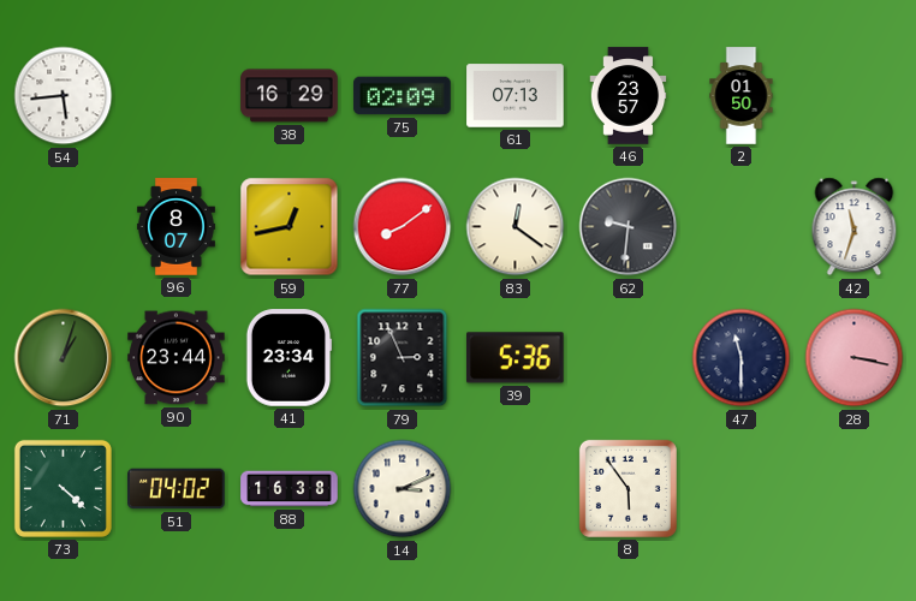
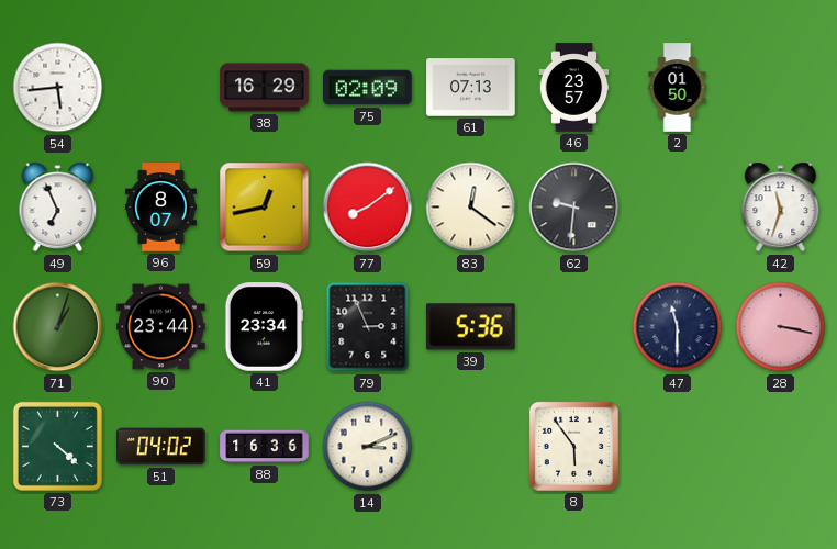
49: none -> 6:56
88: 16:38 -> 16:36
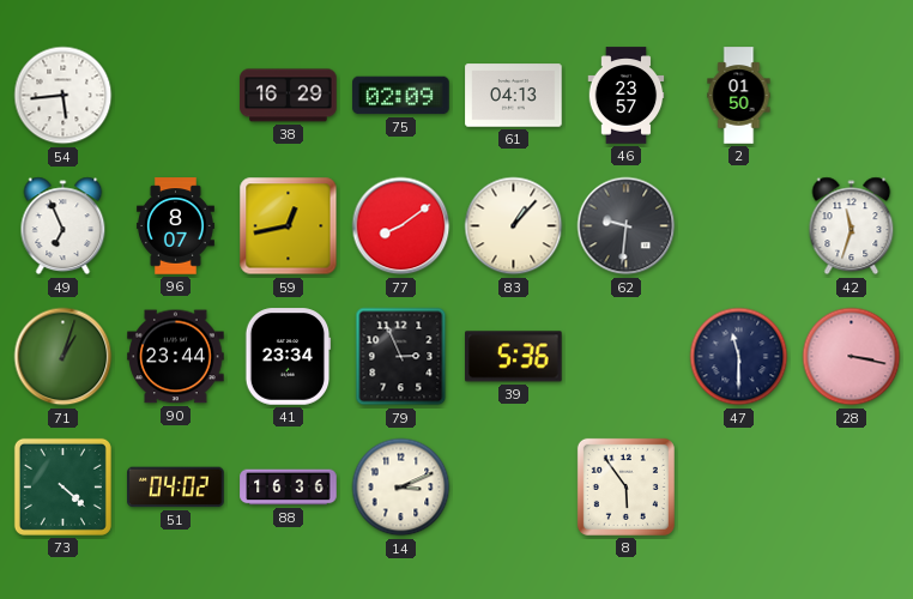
61: 07:13 -> 04:13
83: 12:21 -> 1:07
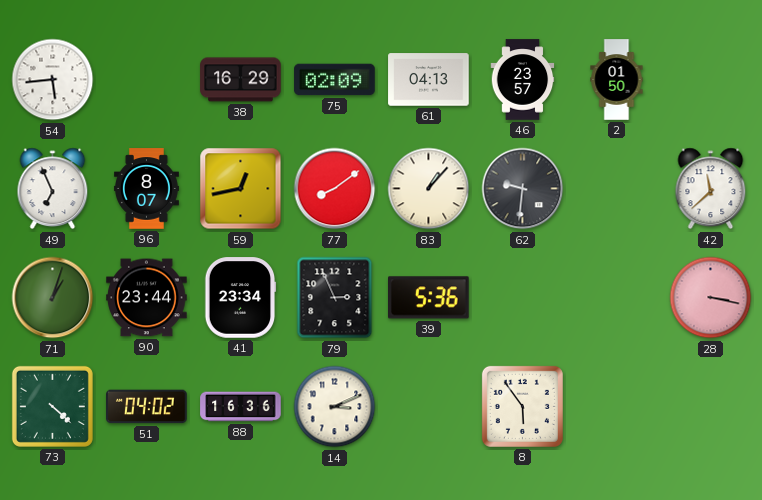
42: 11:33 -> 11:38
47: 11:30 -> none
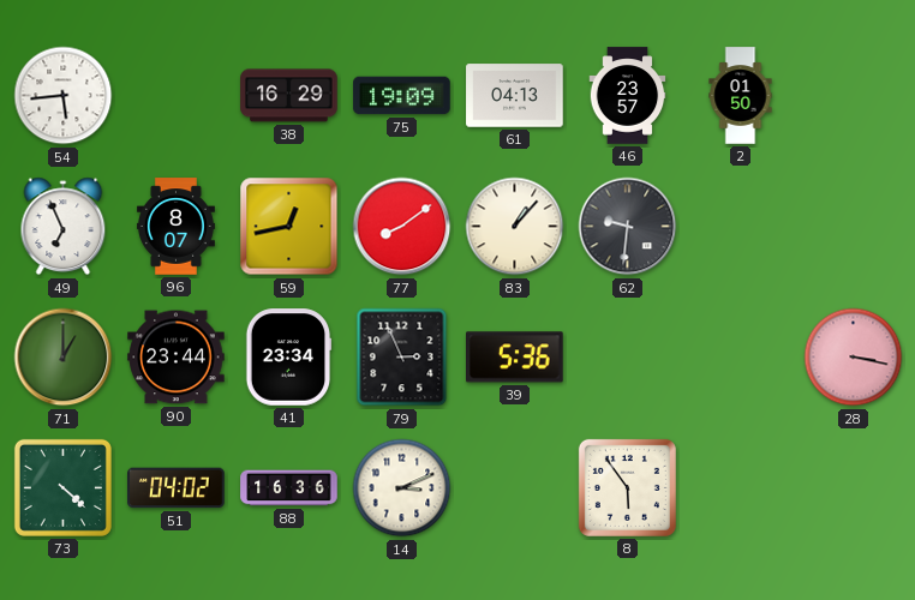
75: 02:09 -> 19:09
42: 11:38 -> none
71: 1:03 -> 1:00
